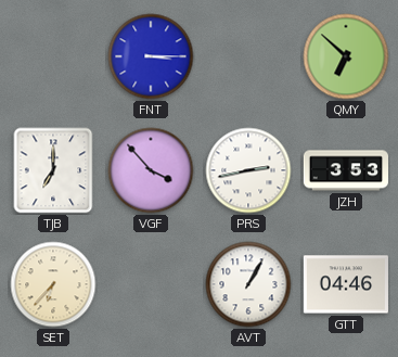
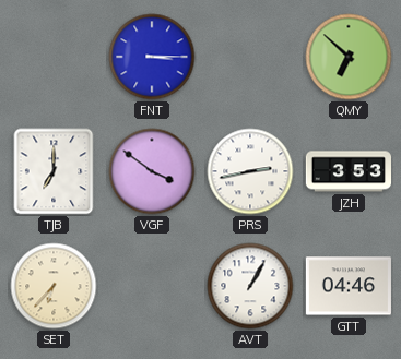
VGF: 3:53 -> 3:51
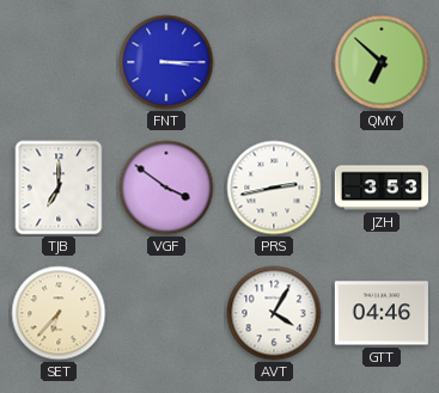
AVT: 1:05 -> 4:05
